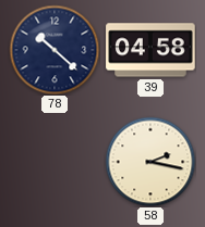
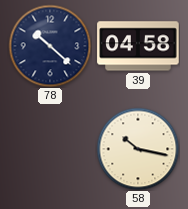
58: 2:17 -> 10:17
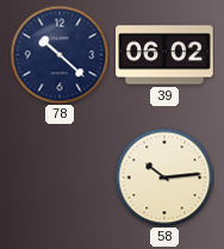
39: 04:58 -> 06:02
58: 10:17 -> 10:14
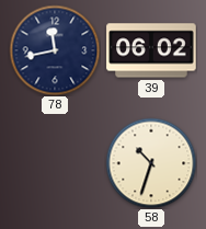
78: 10:22 -> 11:43
58: 10:14 -> 10:33
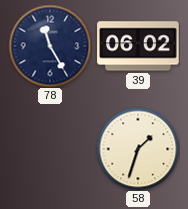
78: 11:43 -> 11:25
58: 10:33 -> 1:33
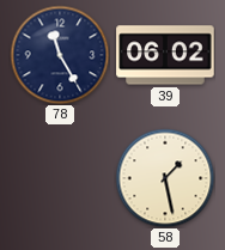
58: 1:33 -> 1:28
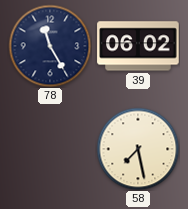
58: 1:28 -> 7:28
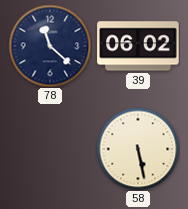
78: 11:25 -> 11:22
58: 7:28 -> 5:28
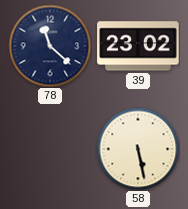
39: 06:02 -> 23:02
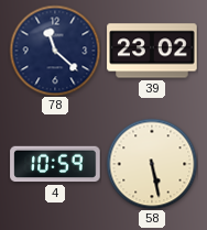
4: none -> 10:59
